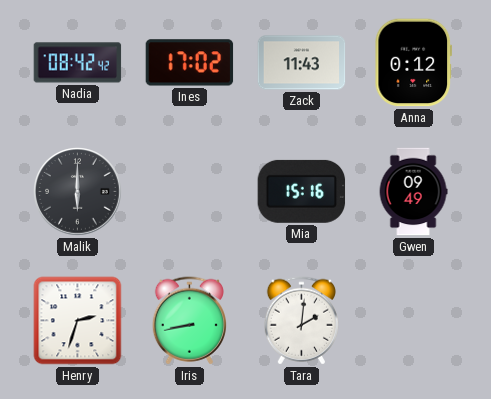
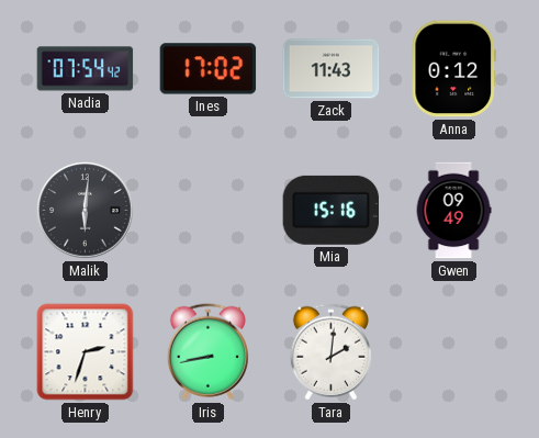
Nadia: 08:42 -> 07:54
Malik: 6:00 -> 6:01
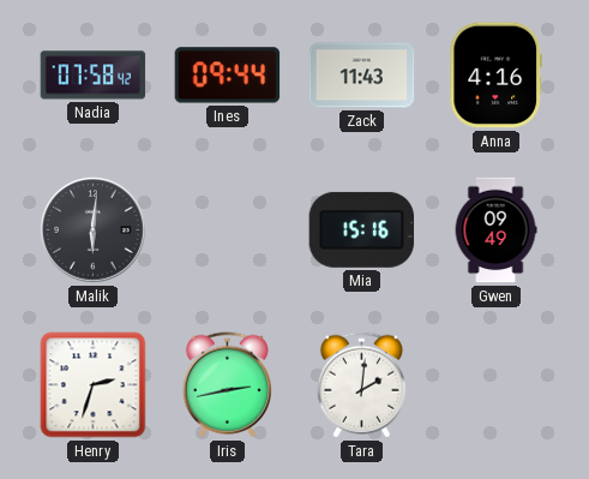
Nadia: 07:54 -> 07:58
Ines: 17:02 -> 09:44
Anna: 0:12 -> 4:16
Iris: 8:43 -> 2:43
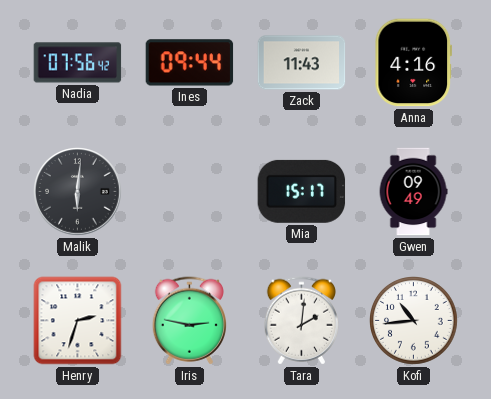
Nadia: 07:58 -> 07:56
Mia: 15:16 -> 15:17
Iris: 2:43 -> 2:47
Kofi: none -> 10:44
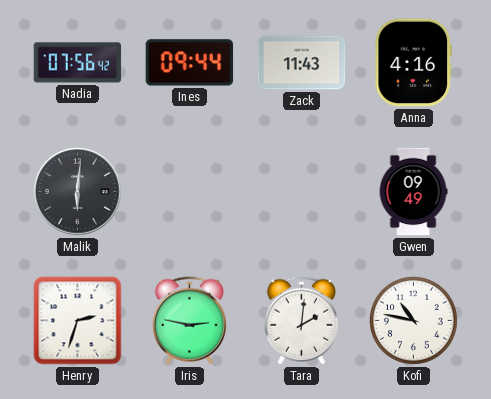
Mia: 15:17 -> none
Kofi: 10:44 -> 10:47
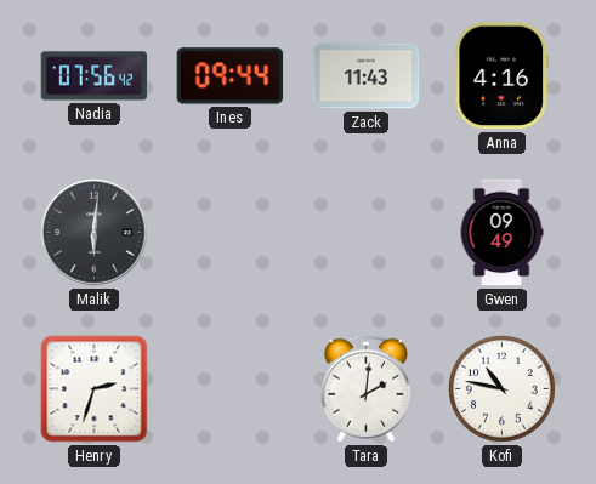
Iris: 2:47 -> none
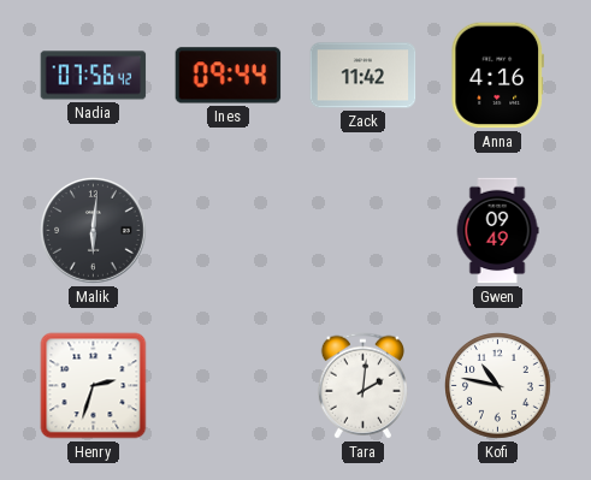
Zack: 11:43 -> 11:42
